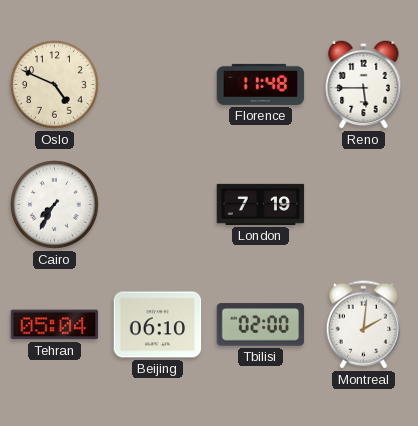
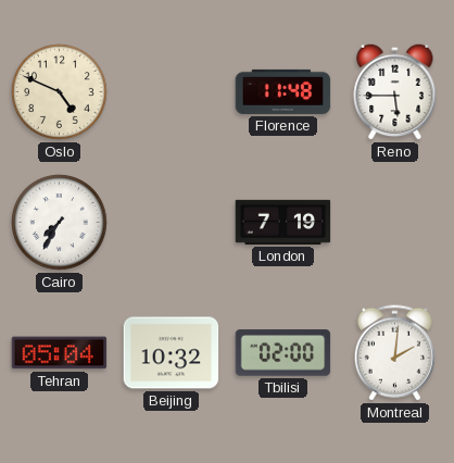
Beijing: 06:10 -> 10:32
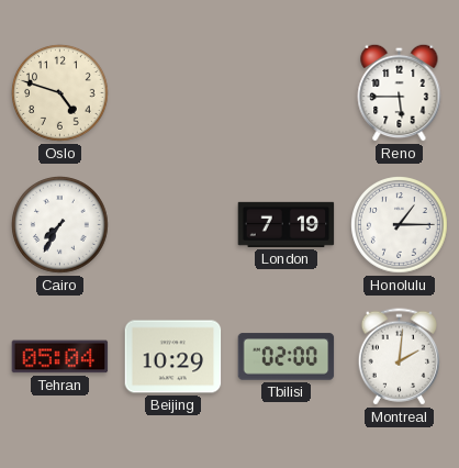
Oslo: 4:49 -> 4:48
Florence: 11:48 -> none
Honolulu: none -> 1:15
Beijing: 10:32 -> 10:29
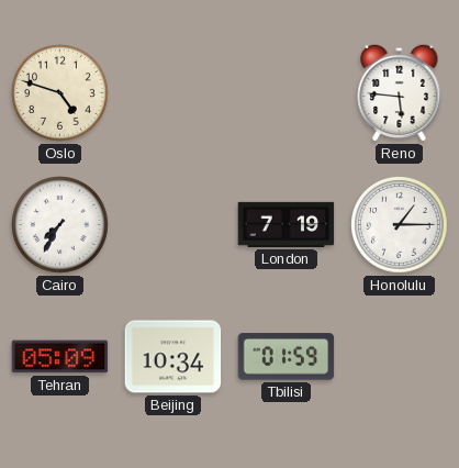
Reno: 5:45 -> 5:46
Tehran: 05:04 -> 05:09
Beijing: 10:29 -> 10:34
Tbilisi: 02:00 -> 01:59
Montreal: 2:01 -> none
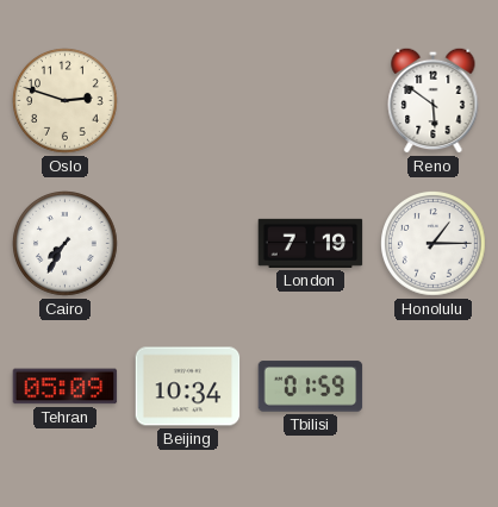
Oslo: 4:48 -> 2:48
Reno: 5:46 -> 5:51
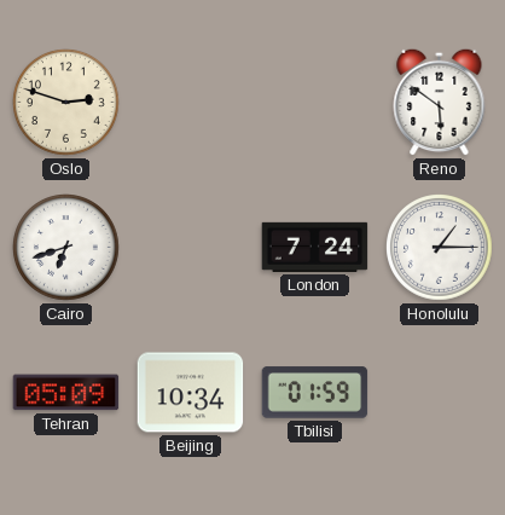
Cairo: 7:35 -> 6:42
London: 7:19 -> 7:24
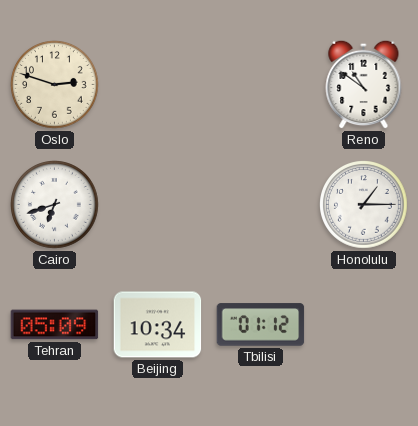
Reno: 5:51 -> 10:51
London: 7:24 -> none
Tbilisi: 01:59 -> 01:12
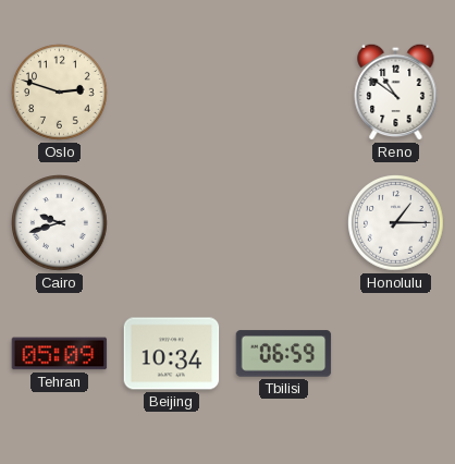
Cairo: 6:42 -> 9:42
Tbilisi: 01:12 -> 06:59
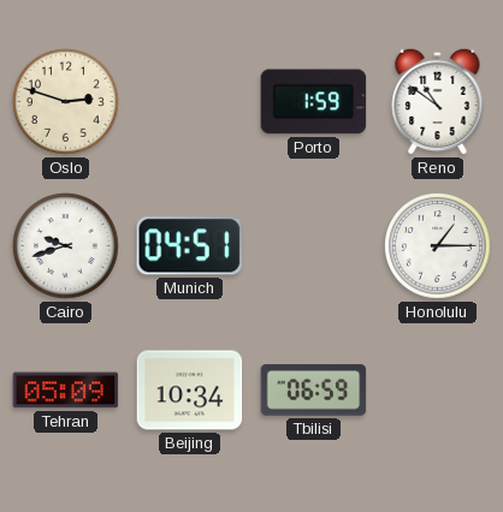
Porto: none -> 1:59
Munich: none -> 04:51
